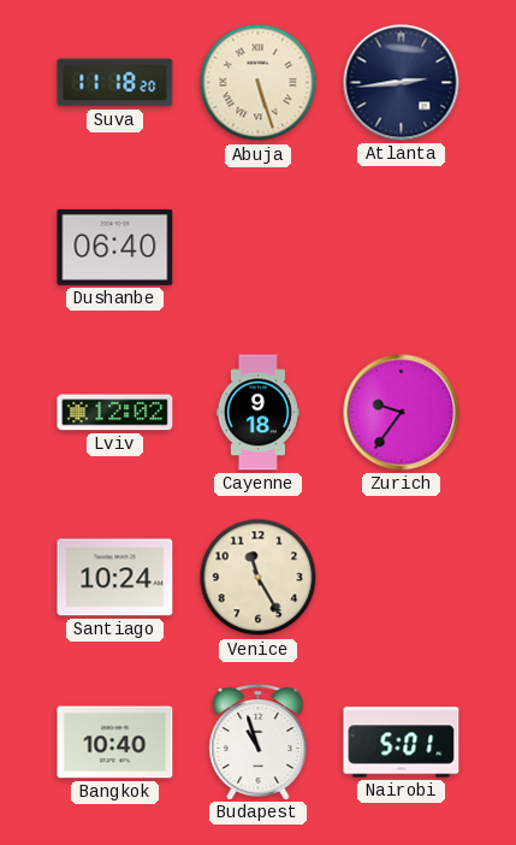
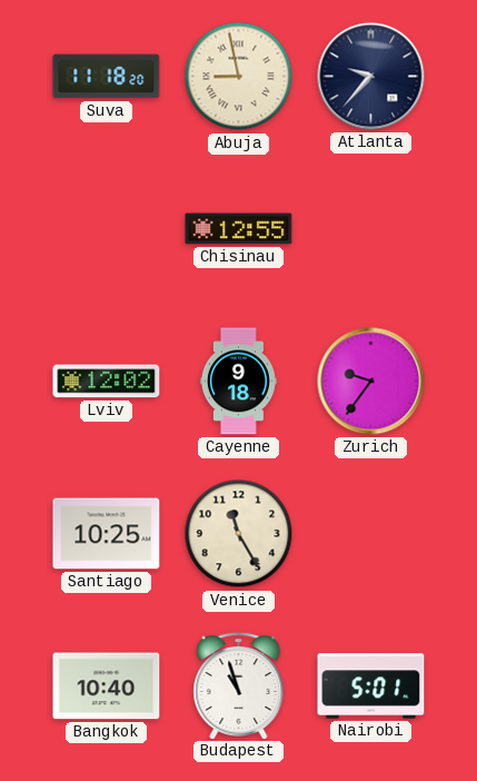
Abuja: 5:27 -> 8:58
Atlanta: 2:44 -> 9:37
Dushanbe: 06:40 -> none
Chisinau: none -> 12:55
Santiago: 10:24 -> 10:25
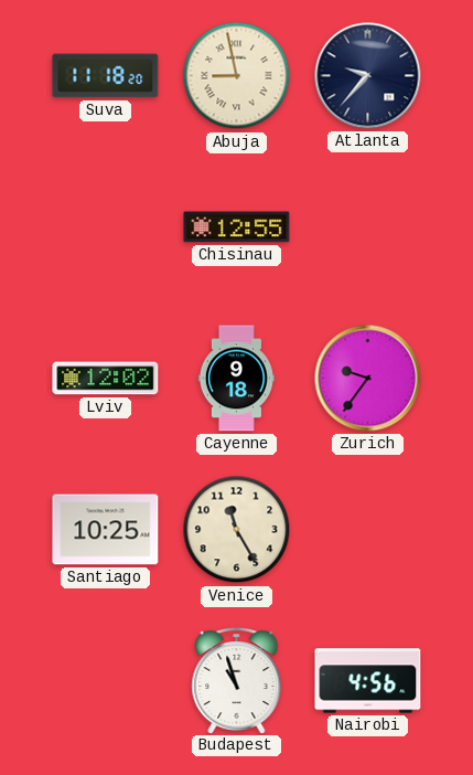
Bangkok: 10:40 -> none
Nairobi: 5:01 -> 4:56
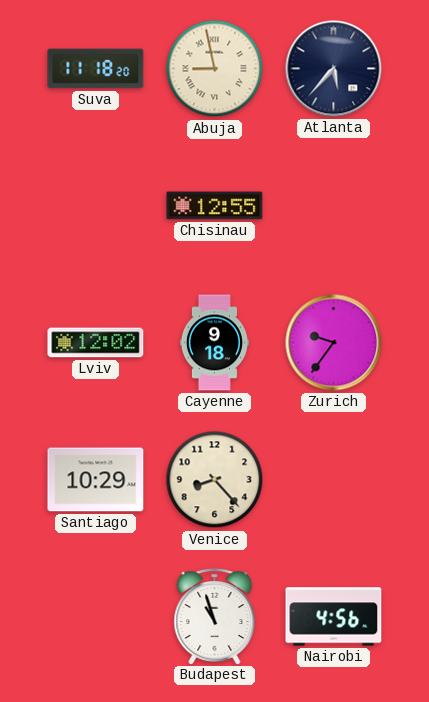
Atlanta: 9:37 -> 5:37
Santiago: 10:25 -> 10:29
Venice: 11:25 -> 8:23
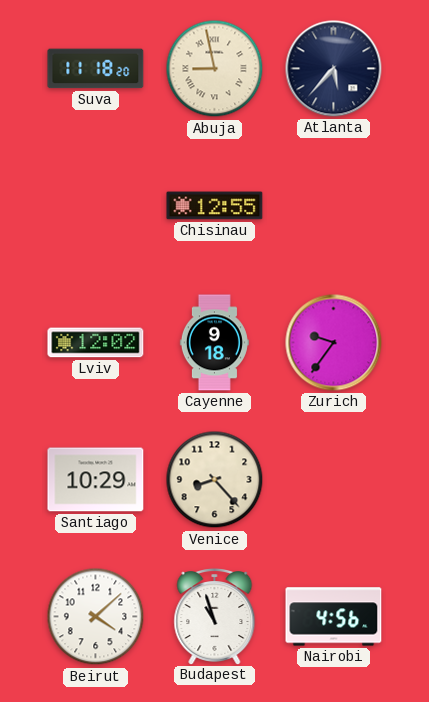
Beirut: none -> 4:08
